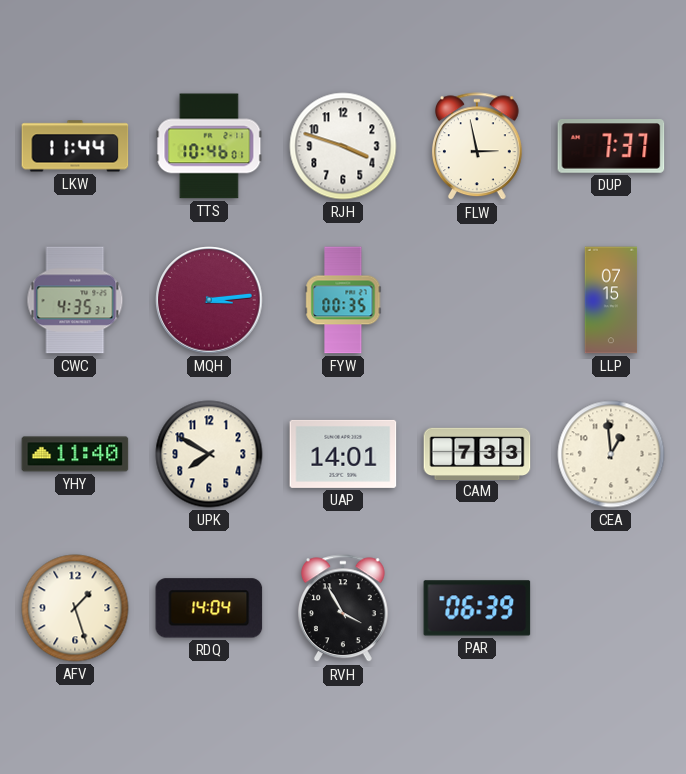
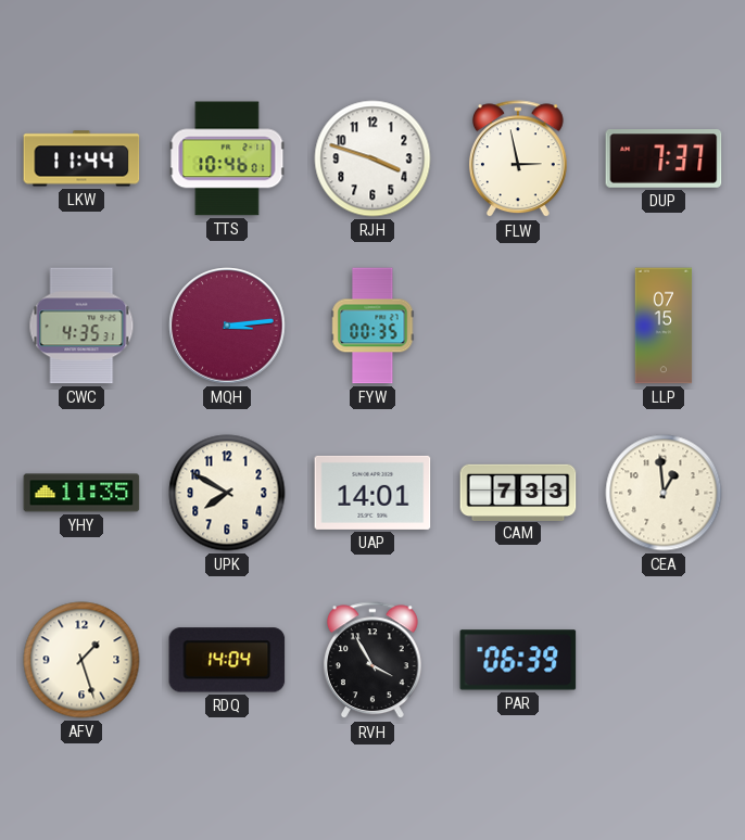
YHY: 11:40 -> 11:35
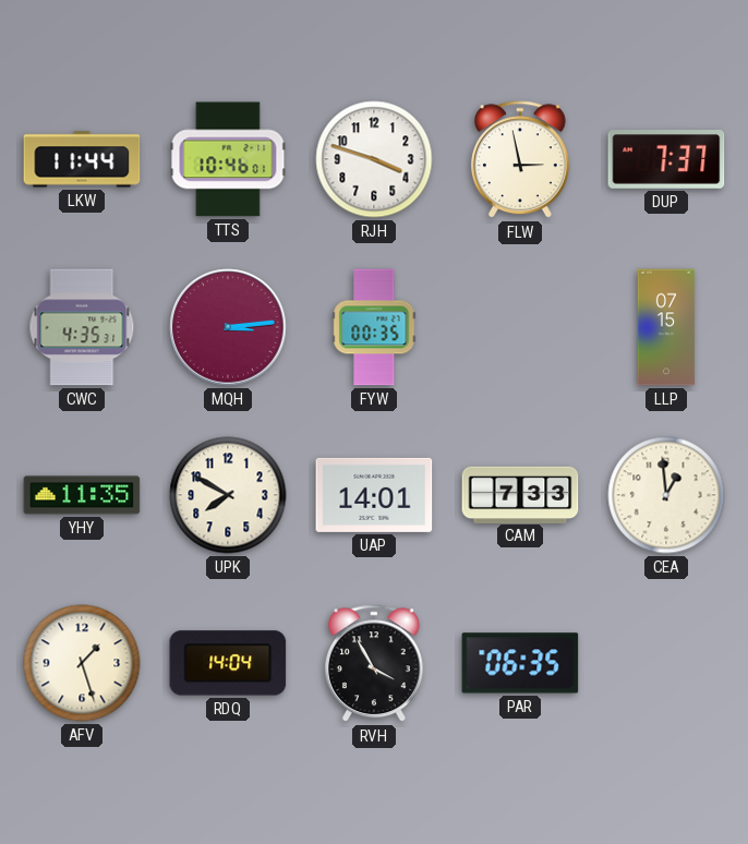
PAR: 06:39 -> 06:35
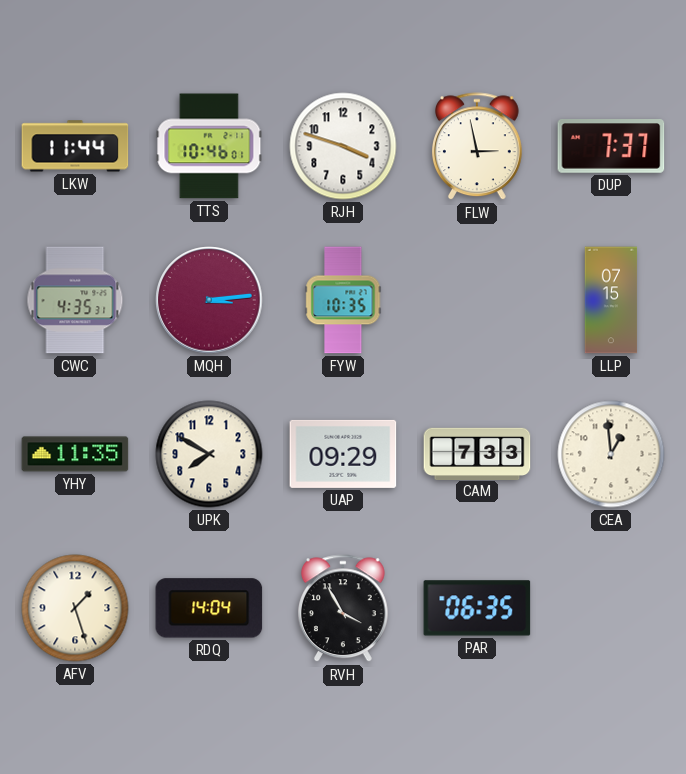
FYW: 00:35 -> 10:35
UAP: 14:01 -> 09:29
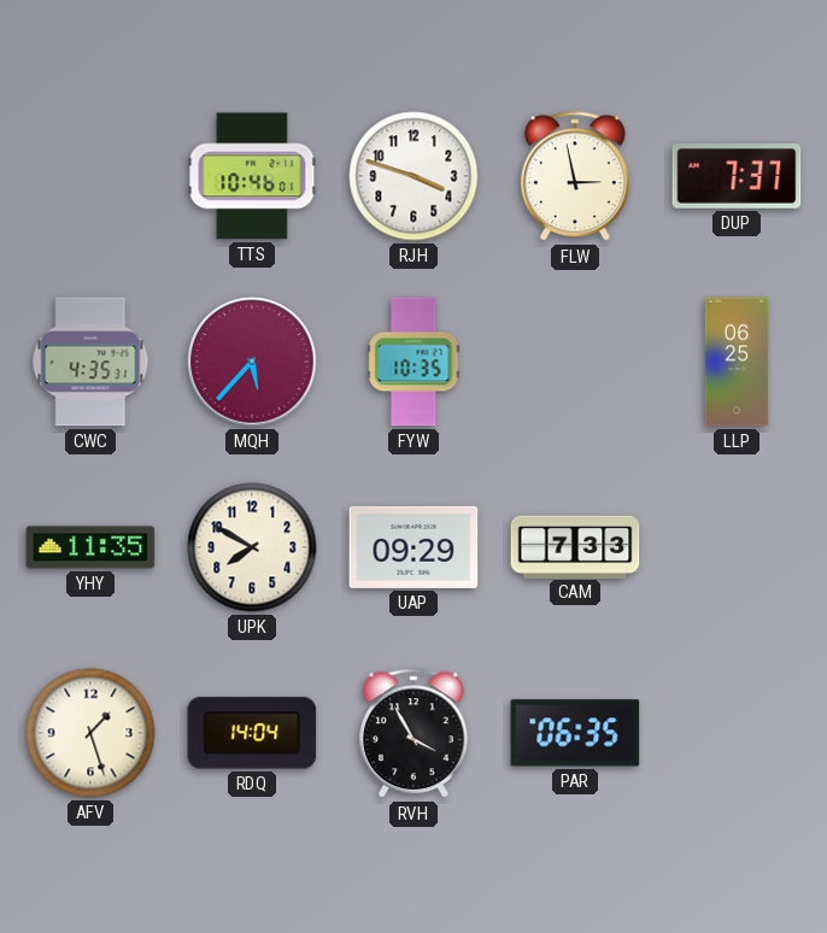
LKW: 11:44 -> none
MQH: 3:14 -> 5:37
LLP: 07:15 -> 06:25
CEA: 12:59 -> none
